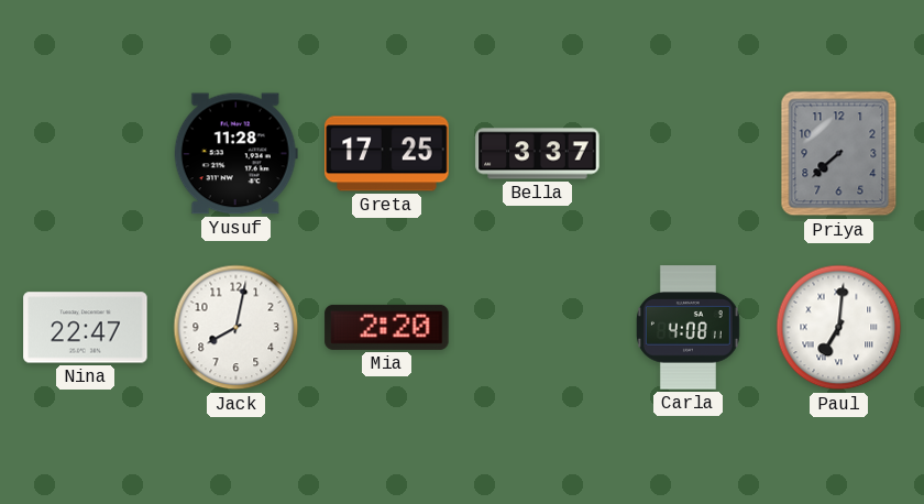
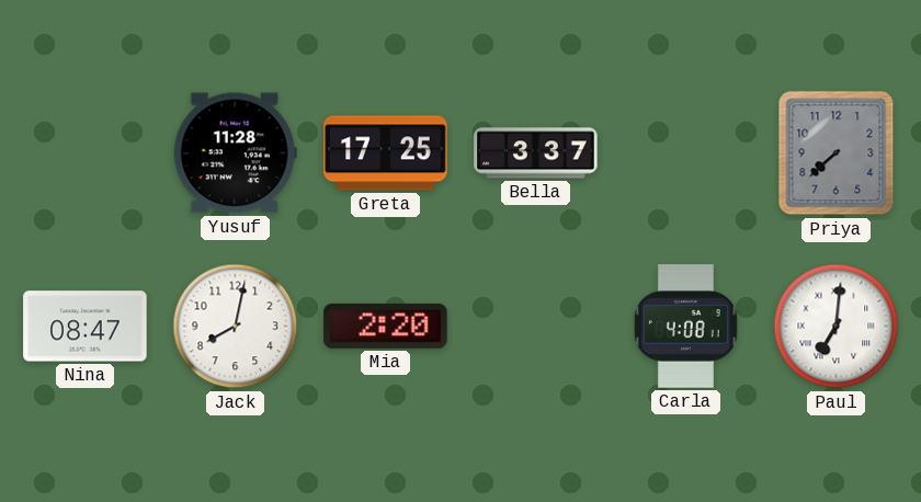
Nina: 22:47 -> 08:47
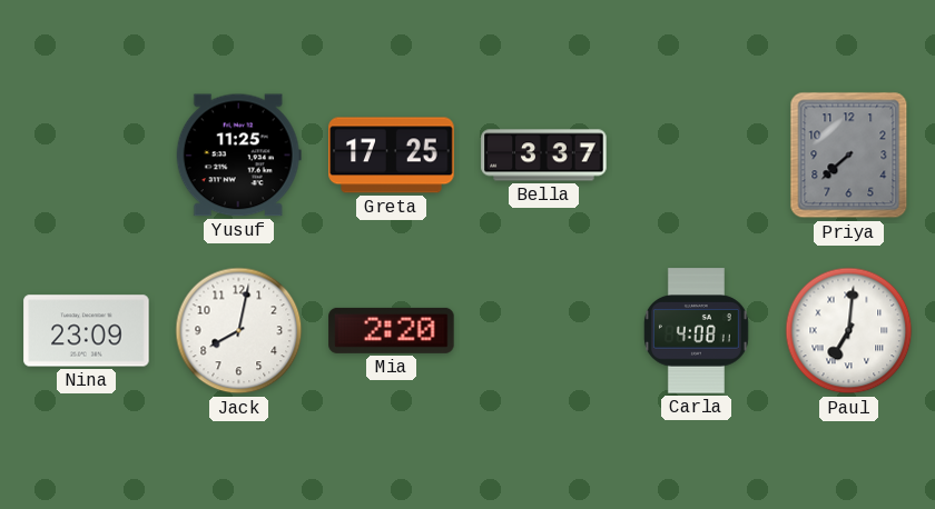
Yusuf: 11:28 -> 11:25
Nina: 08:47 -> 23:09
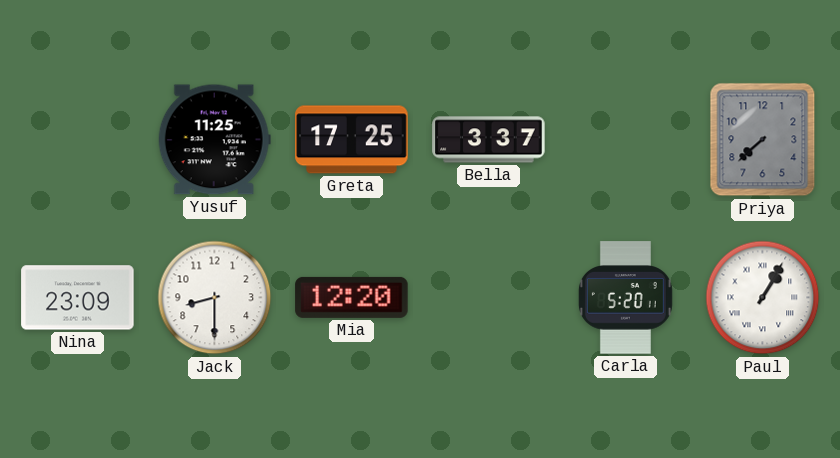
Jack: 8:02 -> 8:30
Mia: 2:20 -> 12:20
Carla: 4:08 -> 5:20
Paul: 7:01 -> 1:05
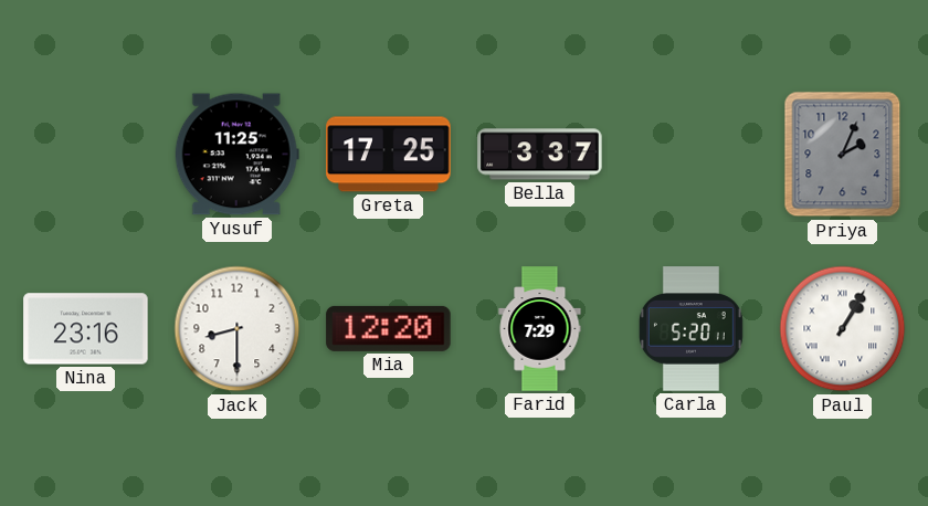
Priya: 7:38 -> 2:04
Nina: 23:09 -> 23:16
Farid: none -> 7:29
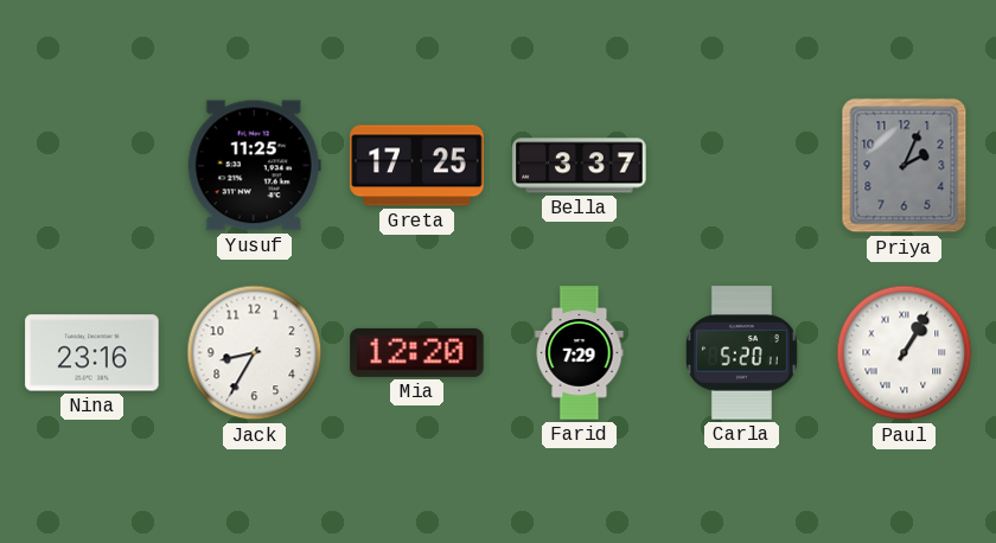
Jack: 8:30 -> 8:35
